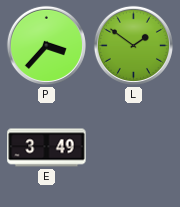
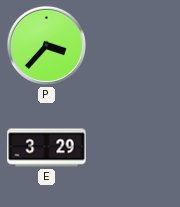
L: 1:51 -> none
E: 3:49 -> 3:29
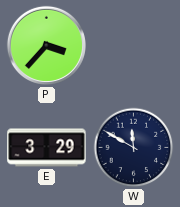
W: none -> 11:50
